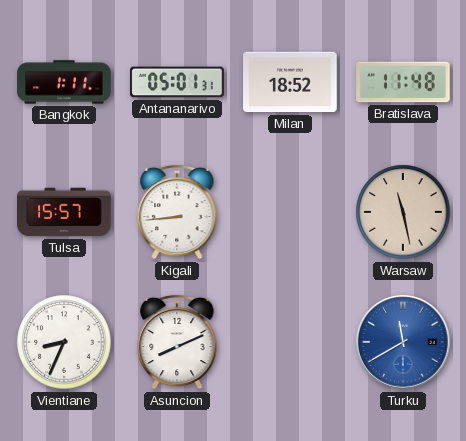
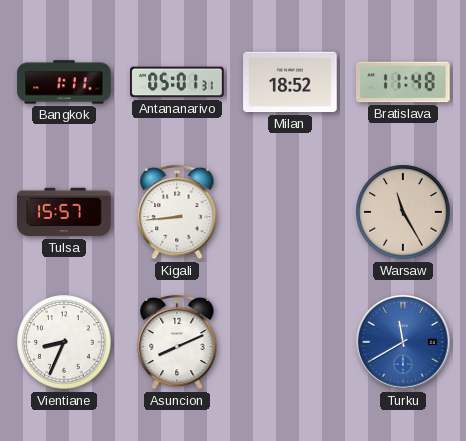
Warsaw: 11:28 -> 11:25
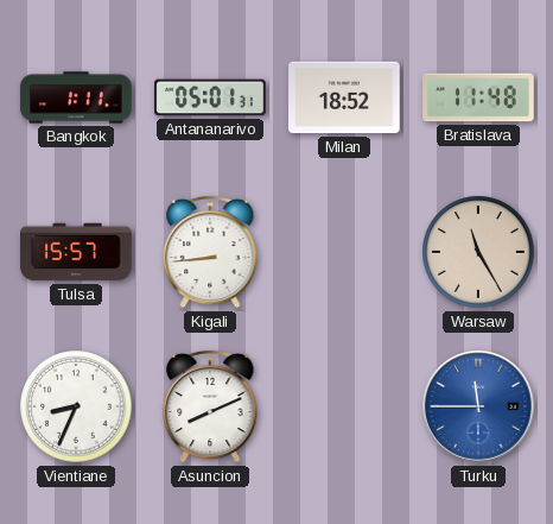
Turku: 11:40 -> 11:45
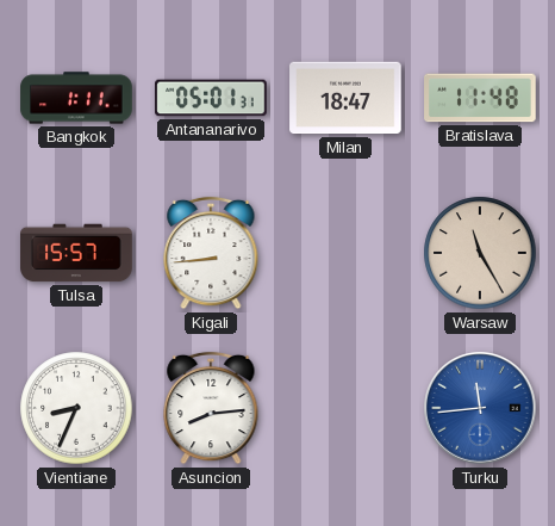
Milan: 18:52 -> 18:47
Asuncion: 8:11 -> 8:14
Turku: 11:45 -> 11:44
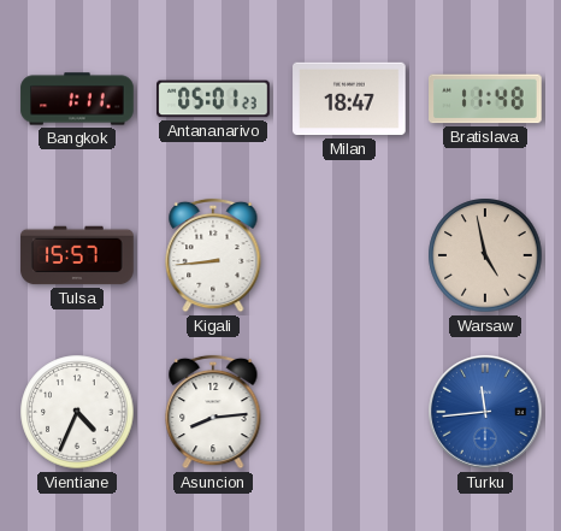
Antananarivo: 05:01:31 -> 05:01:23
Warsaw: 11:25 -> 4:58
Vientiane: 8:34 -> 4:34
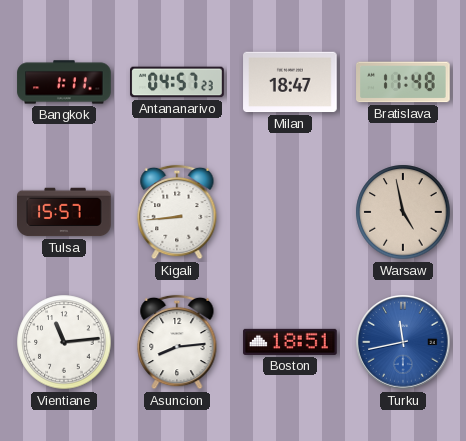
Antananarivo: 05:01 -> 04:57
Vientiane: 4:34 -> 11:14
Boston: none -> 18:51
Turku: 11:44 -> 11:43
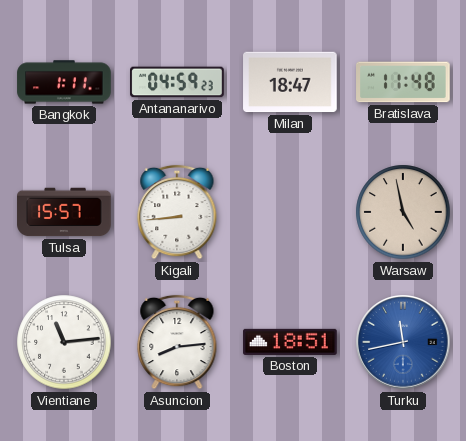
Antananarivo: 04:57 -> 04:59
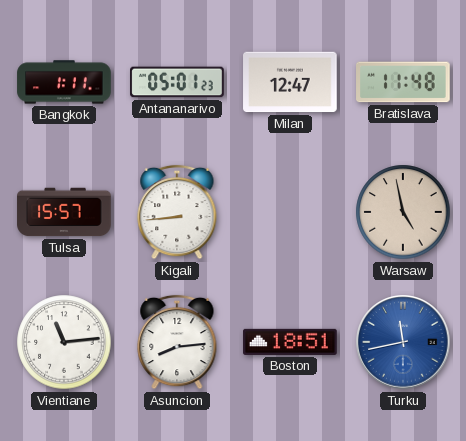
Antananarivo: 04:59 -> 05:01
Milan: 18:47 -> 12:47
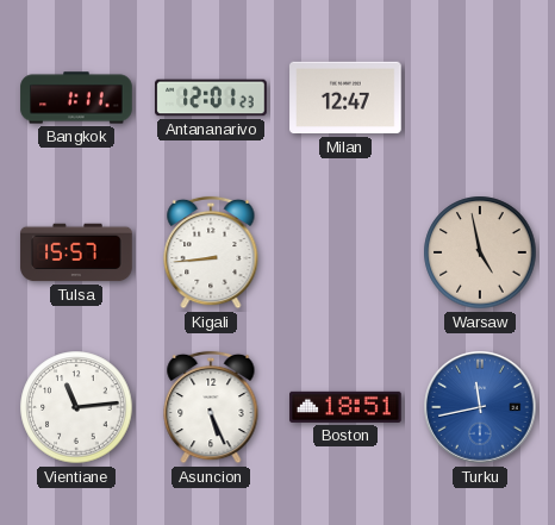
Antananarivo: 05:01 -> 12:01
Bratislava: 11:48 -> none
Asuncion: 8:14 -> 5:26
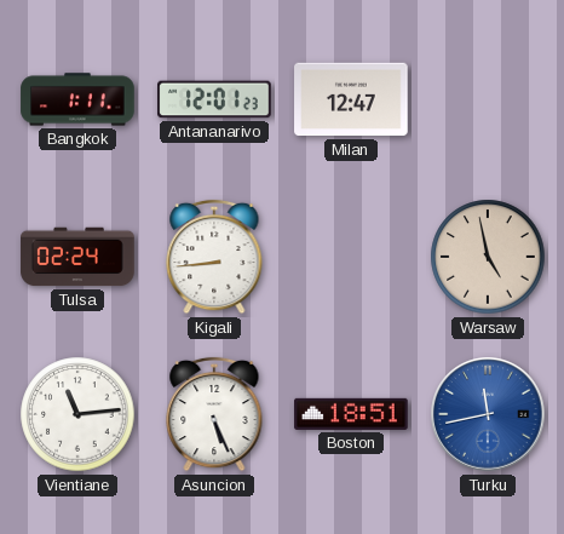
Tulsa: 15:57 -> 02:24
